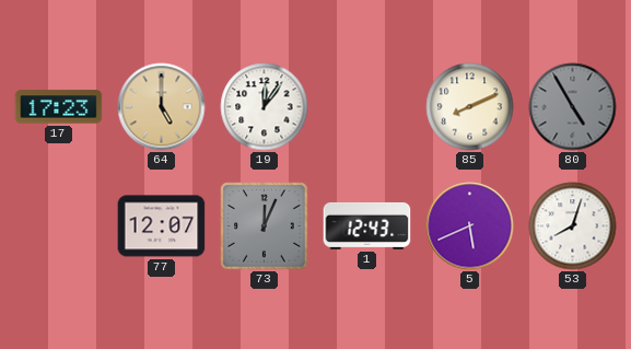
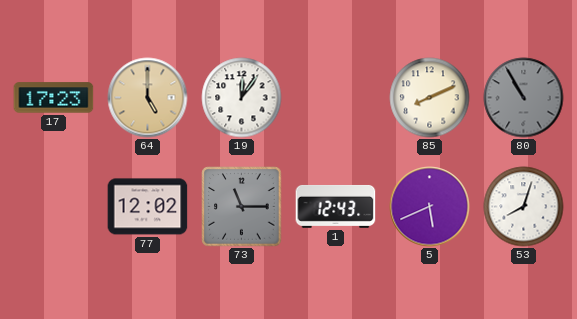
80: 4:55 -> 10:55
77: 12:07 -> 12:02
73: 12:04 -> 11:15
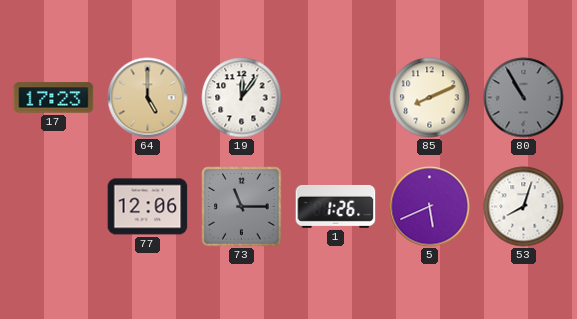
77: 12:02 -> 12:06
1: 12:43 -> 1:26
